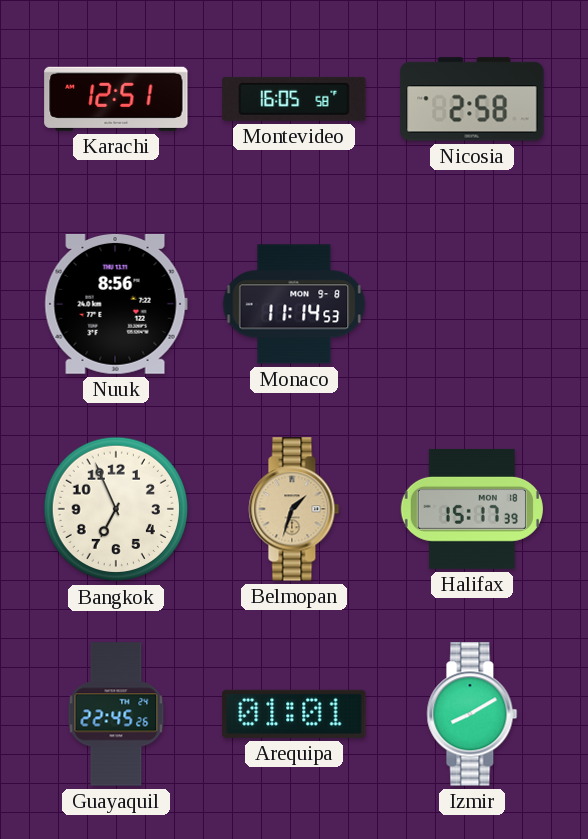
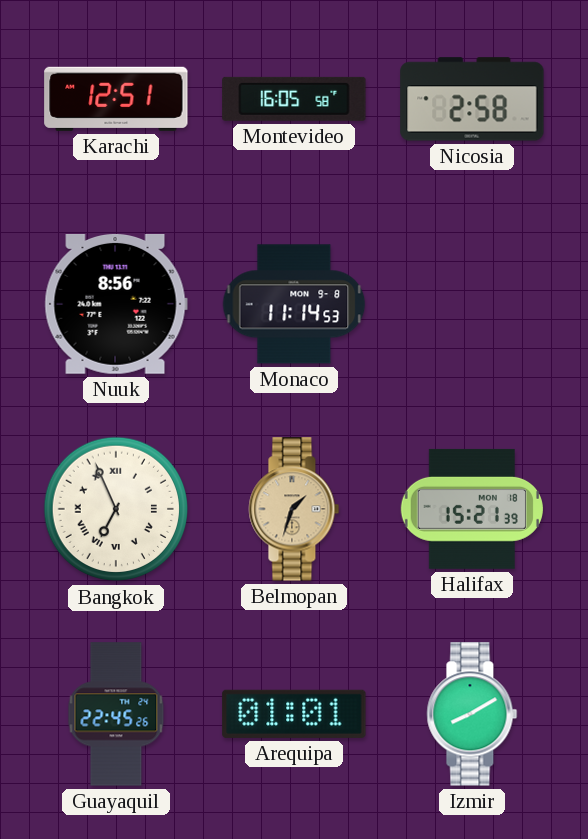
Bangkok numerals: Arabic -> Roman
Halifax: 15:17 -> 15:21
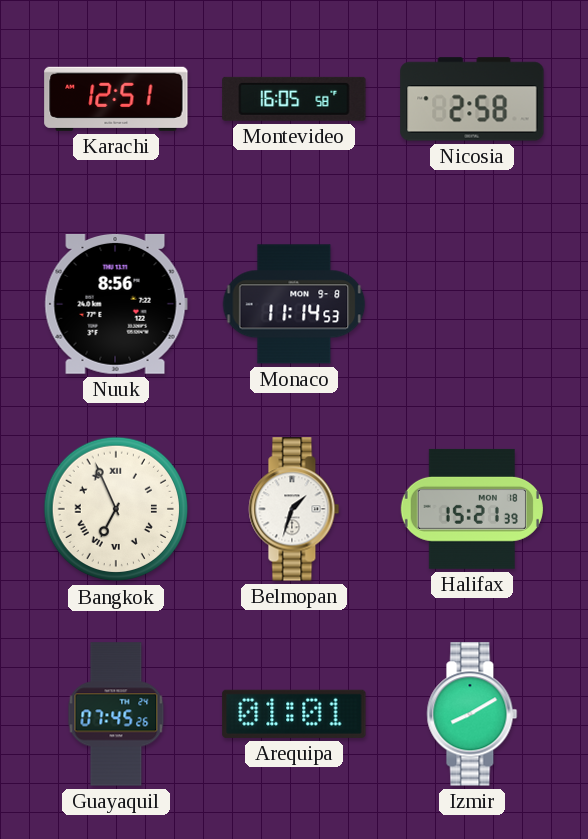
Belmopan dial: champagne -> white
Guayaquil: 22:45 -> 07:45
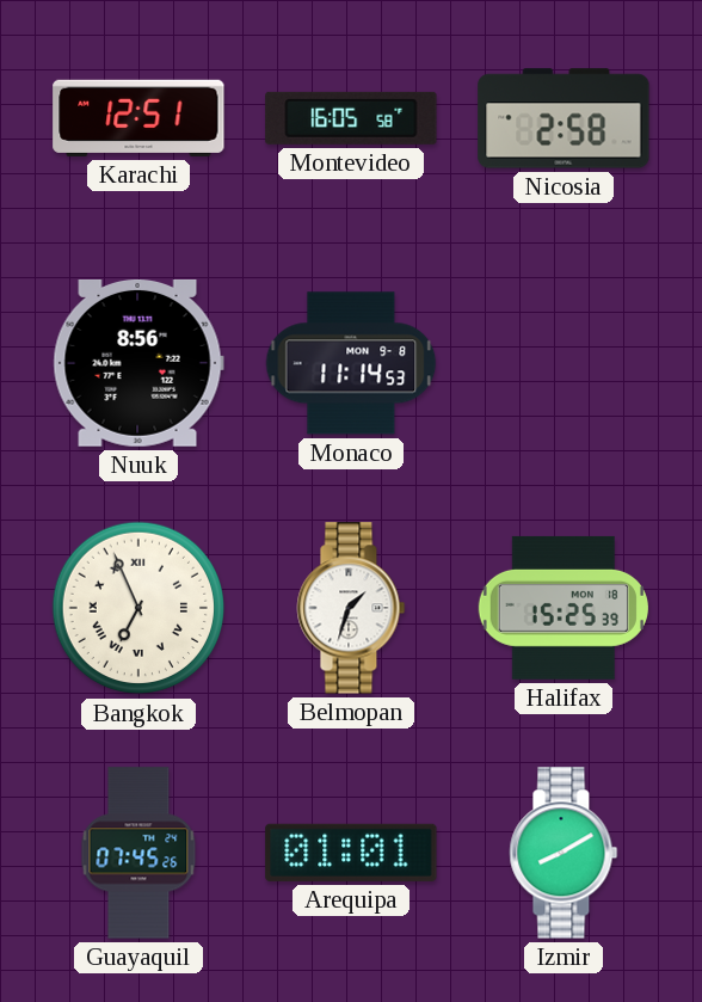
Halifax: 15:21 -> 15:25
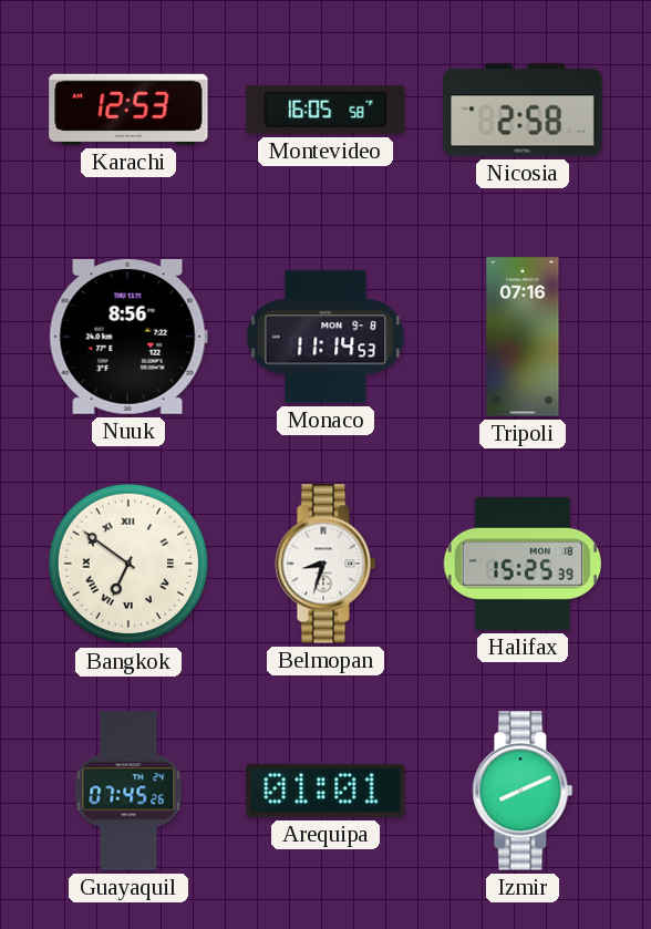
Karachi: 12:51 -> 12:53
Tripoli: none -> 07:16
Bangkok: 6:56 -> 6:51
Belmopan: 1:33 -> 8:33
Izmir: 8:10 -> 8:11
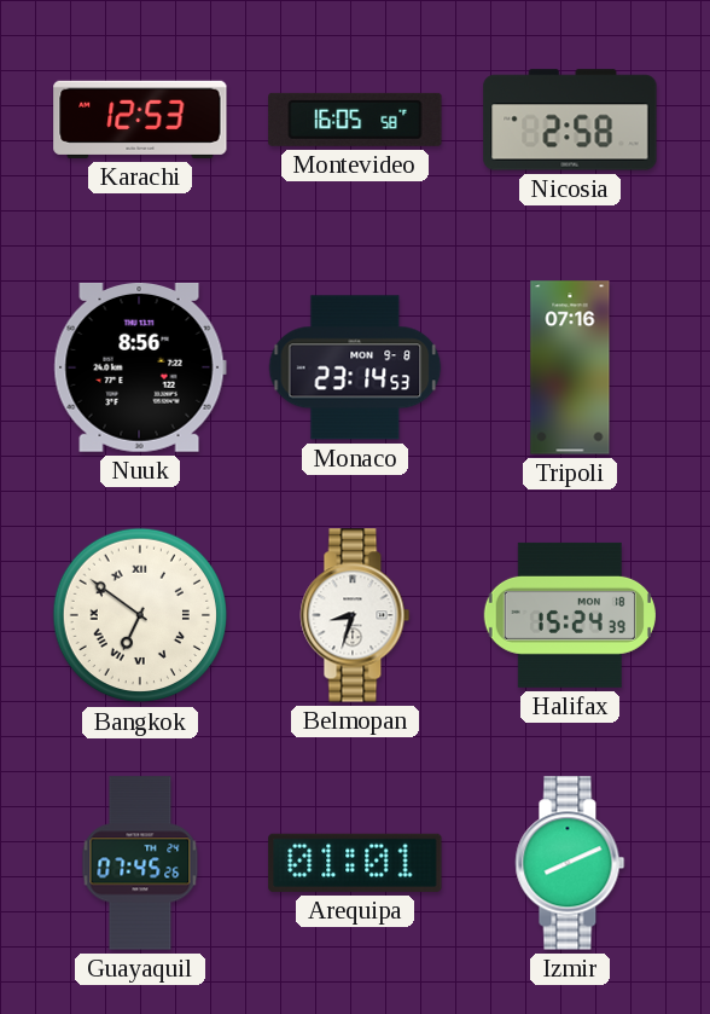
Monaco: 11:14 -> 23:14
Halifax: 15:25 -> 15:24
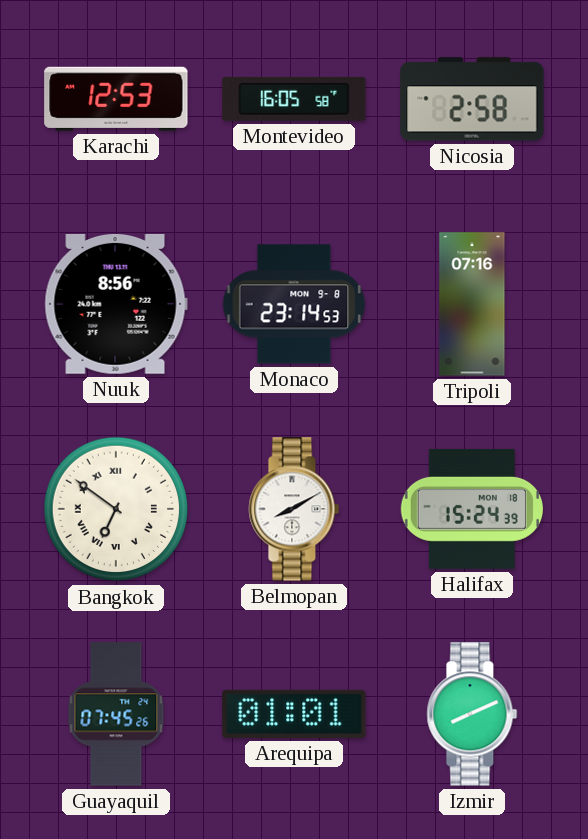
Belmopan: 8:33 -> 8:10
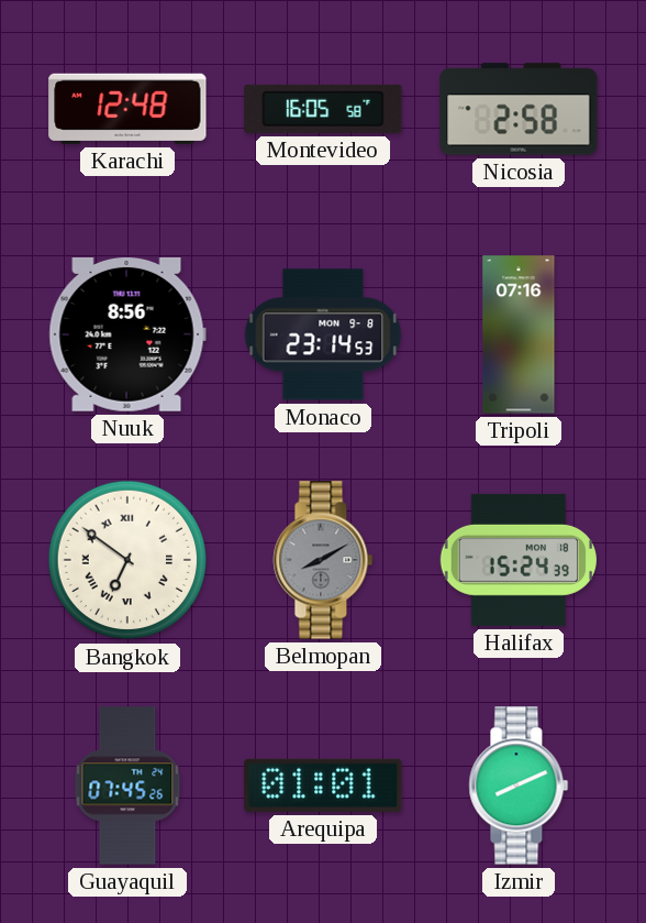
Karachi: 12:53 -> 12:48
Belmopan dial: white -> grey
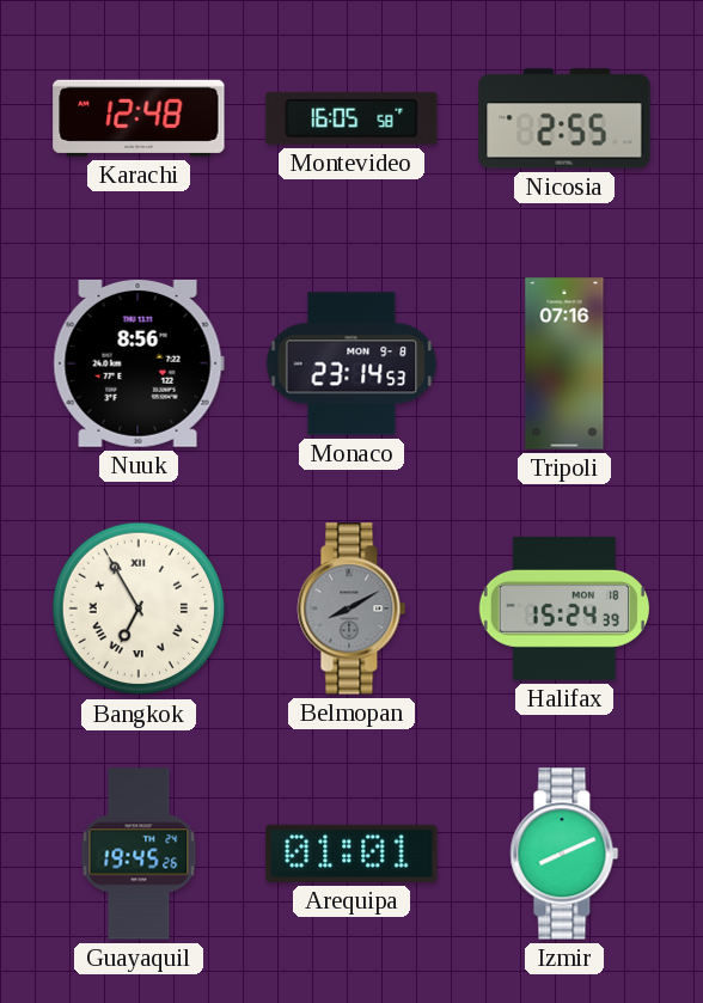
Nicosia: 2:58 -> 2:55
Bangkok: 6:51 -> 6:55
Guayaquil: 07:45 -> 19:45
